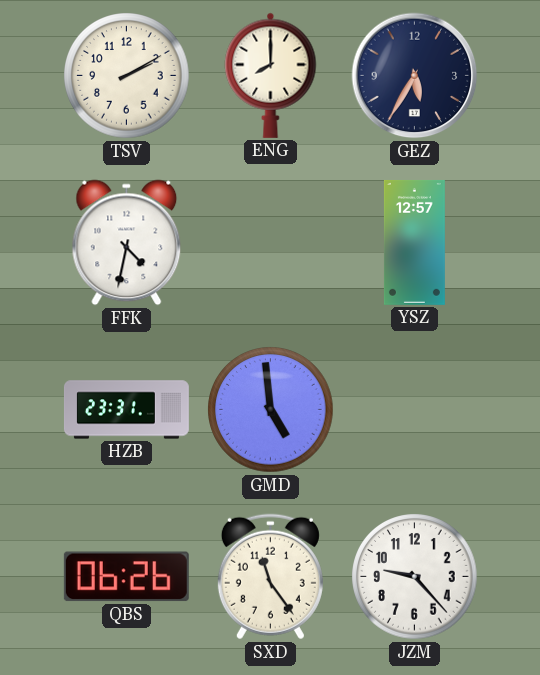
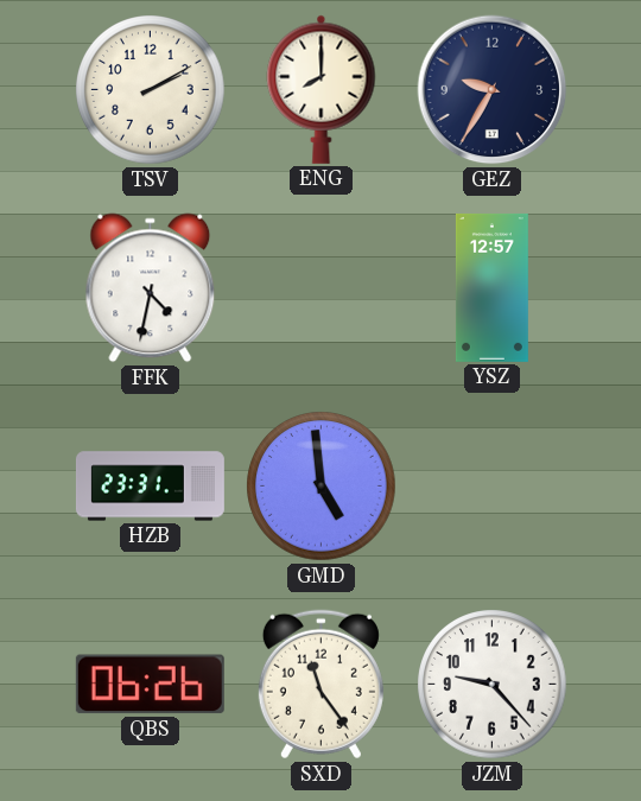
GEZ: 5:35 -> 9:35
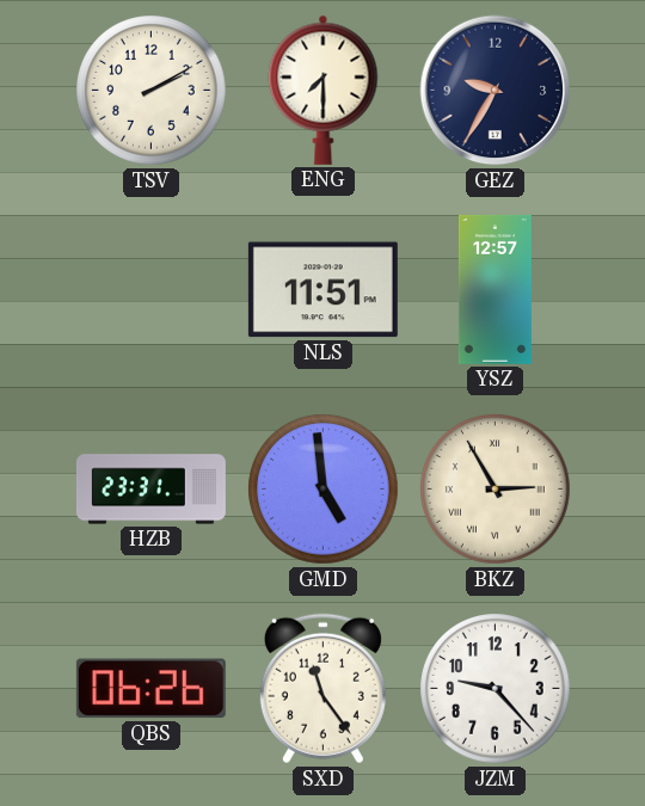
ENG: 8:00 -> 7:30
FFK: 4:32 -> none
NLS: none -> 11:51
BKZ: none -> 2:55
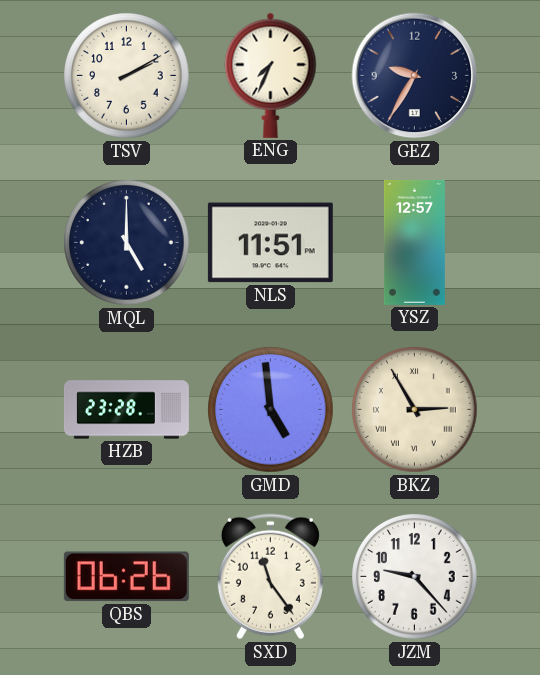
ENG: 7:30 -> 7:34
MQL: none -> 5:00
HZB: 23:31 -> 23:28
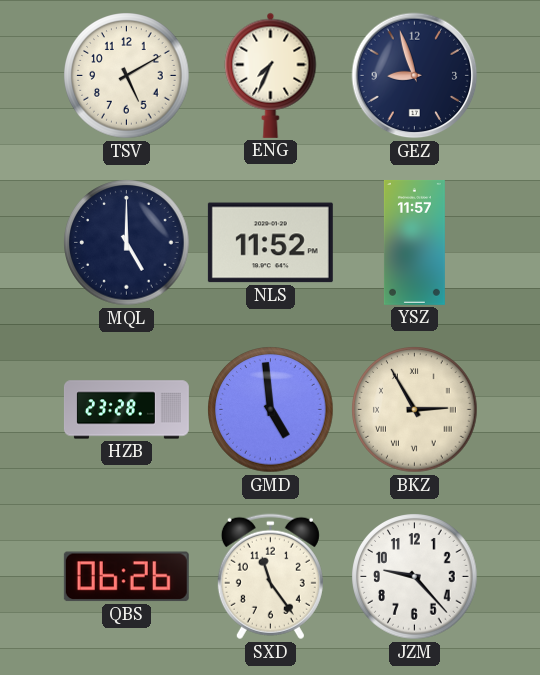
TSV: 2:10 -> 5:10
GEZ: 9:35 -> 8:57
NLS: 11:51 -> 11:52
YSZ: 12:57 -> 11:57
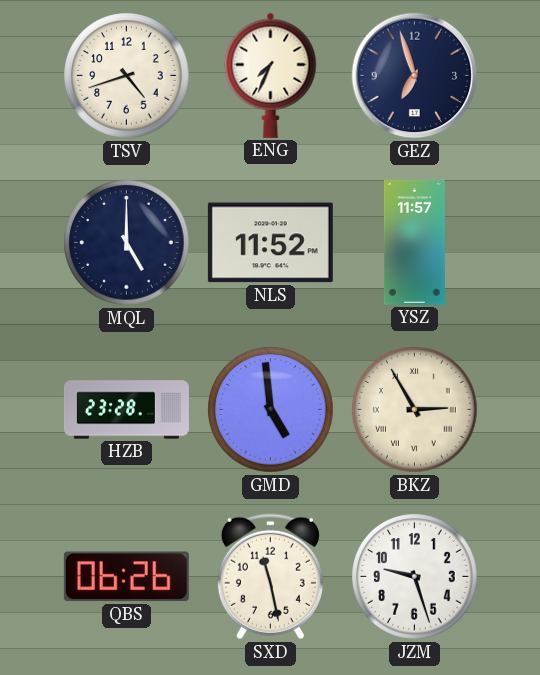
TSV: 5:10 -> 4:42
GEZ: 8:57 -> 6:57
SXD: 11:24 -> 11:28
JZM: 9:23 -> 9:27
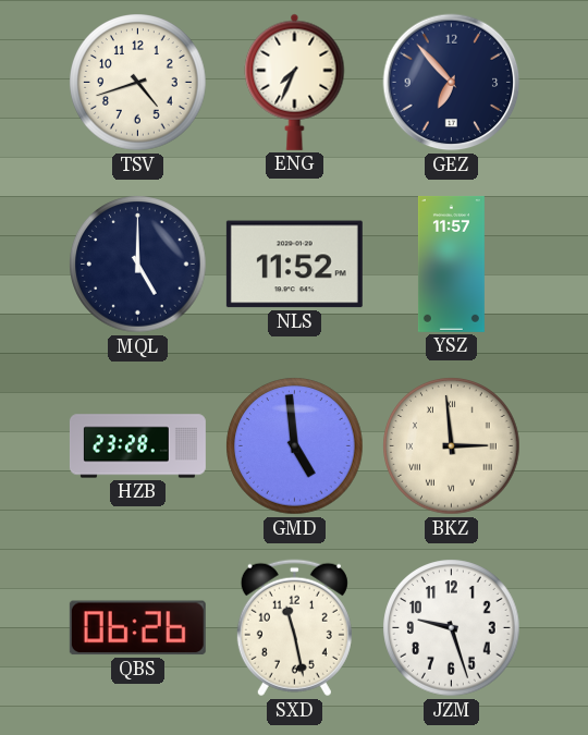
GEZ: 6:57 -> 6:53
BKZ: 2:55 -> 2:59
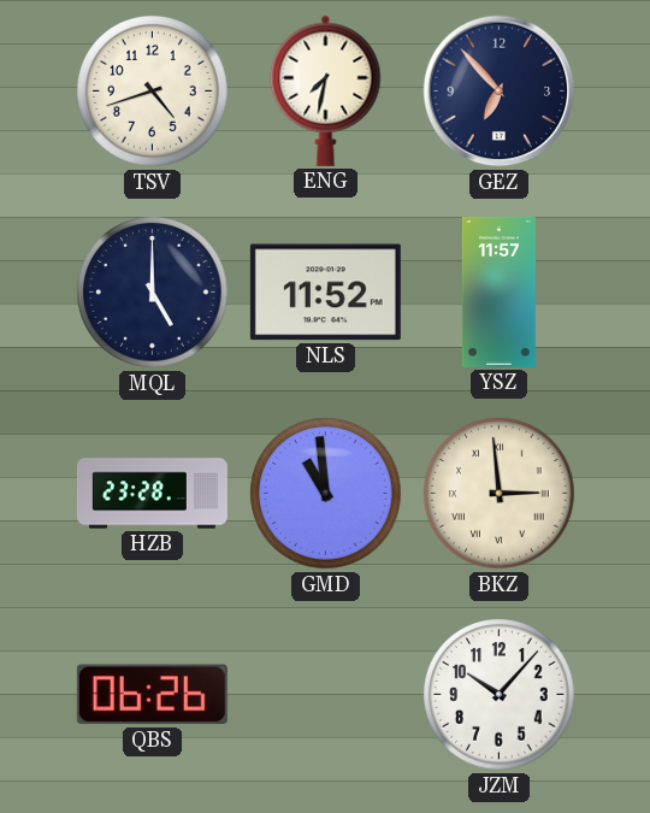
ENG: 7:34 -> 7:32
GMD: 4:59 -> 10:59
SXD: 11:28 -> none
JZM: 9:27 -> 10:07
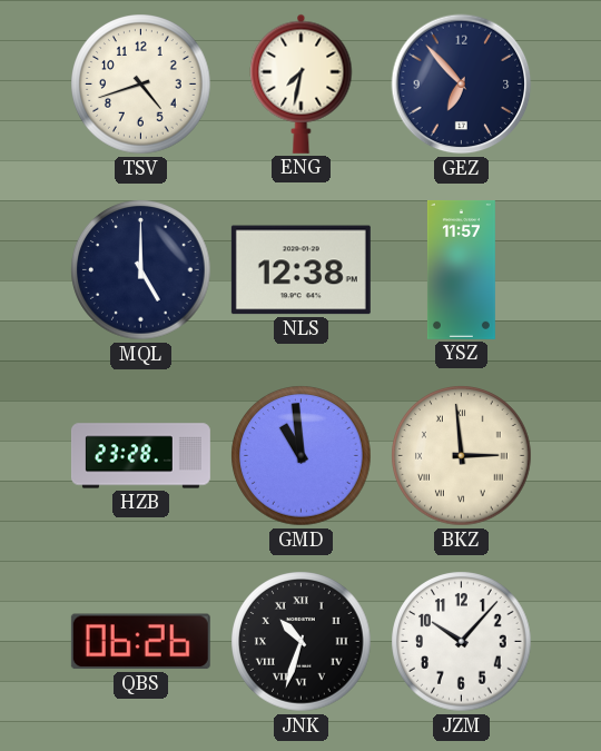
NLS: 11:52 -> 12:38
JNK: none -> 10:33
